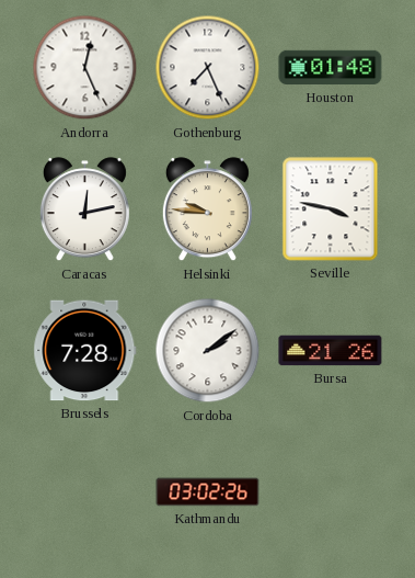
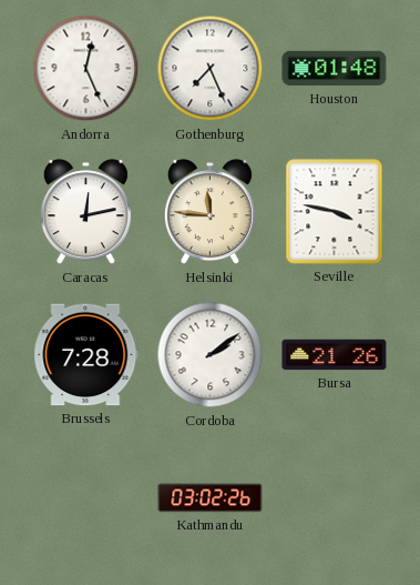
Helsinki: 9:46 -> 11:46
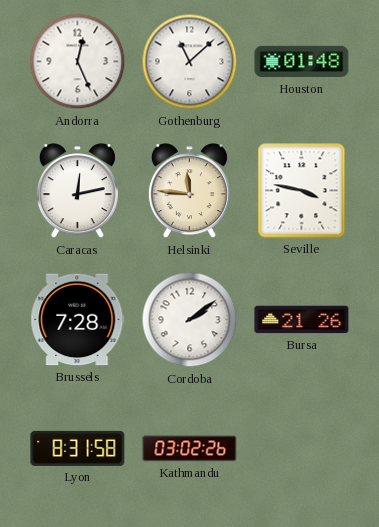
Gothenburg: 7:26 -> 11:08
Lyon: none -> 8:31
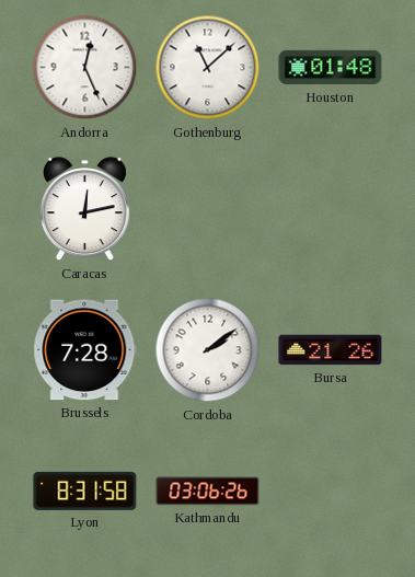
Helsinki: 11:46 -> none
Seville: 3:47 -> none
Kathmandu: 03:02 -> 03:06
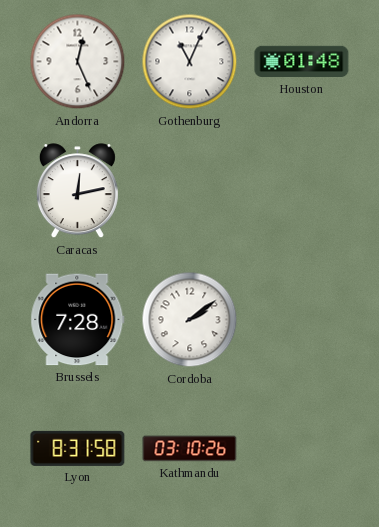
Gothenburg: 11:08 -> 11:04
Bursa: 21:26 -> none
Kathmandu: 03:06 -> 03:10
